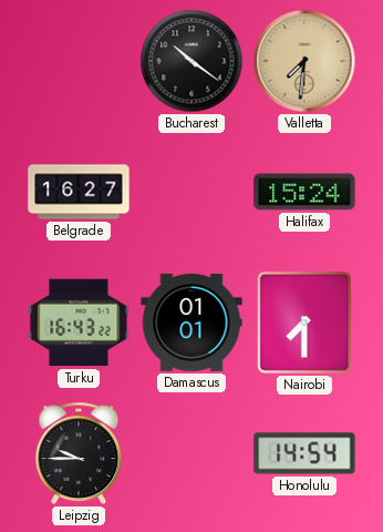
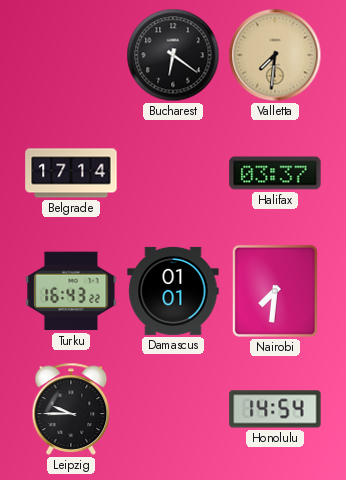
Bucharest: 10:21 -> 6:21
Belgrade: 16:27 -> 17:14
Halifax: 15:24 -> 03:37
Nairobi: 7:30 -> 7:31
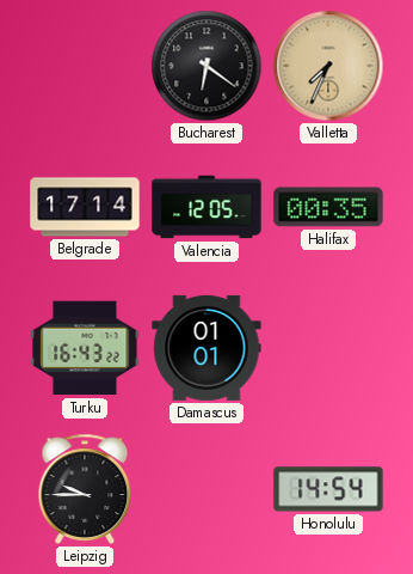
Valletta: 7:31 -> 7:34
Valencia: none -> 12:05
Halifax: 03:37 -> 00:35
Nairobi: 7:31 -> none
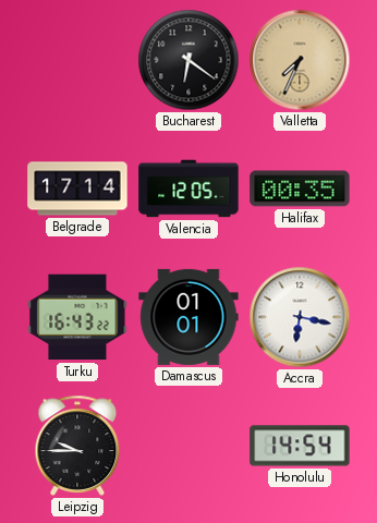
Accra: none -> 6:17
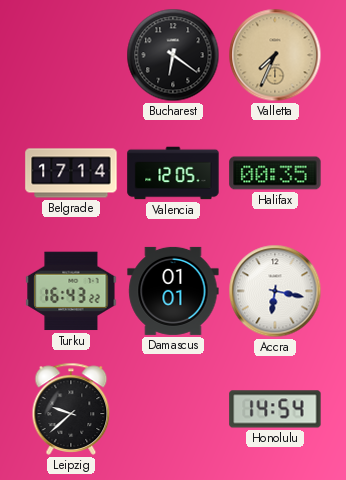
Leipzig: 9:45 -> 9:38
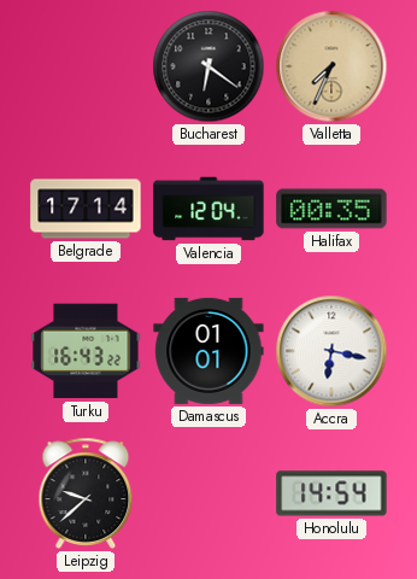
Valencia: 12:05 -> 12:04
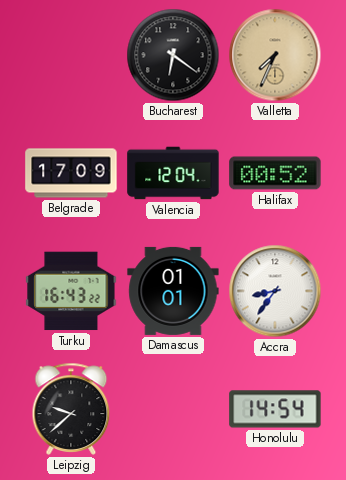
Belgrade: 17:14 -> 17:09
Halifax: 00:35 -> 00:52
Accra: 6:17 -> 8:36
